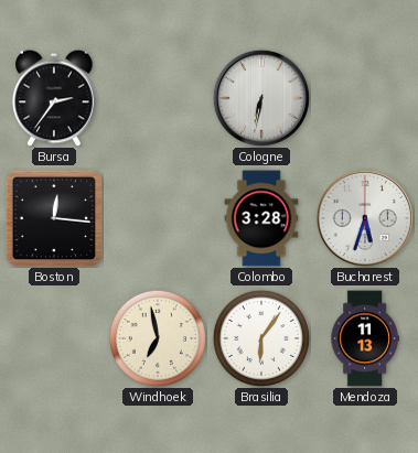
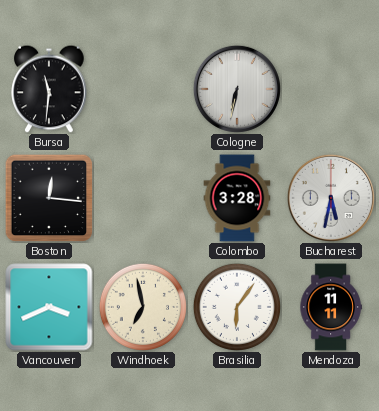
Bursa: 2:36 -> 11:31
Bucharest: 5:33 -> 5:32
Vancouver: none -> 3:41
Mendoza: 11:13 -> 11:11
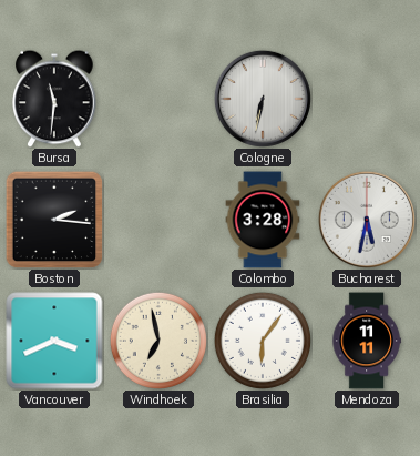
Boston: 12:16 -> 2:16
